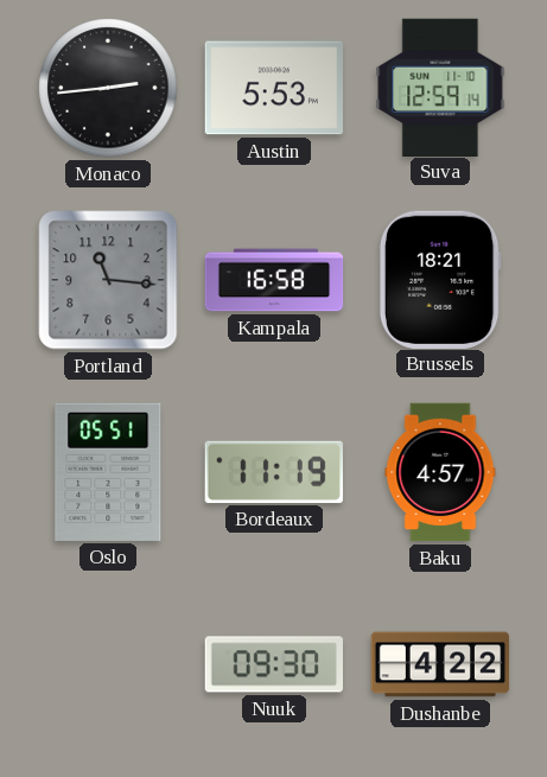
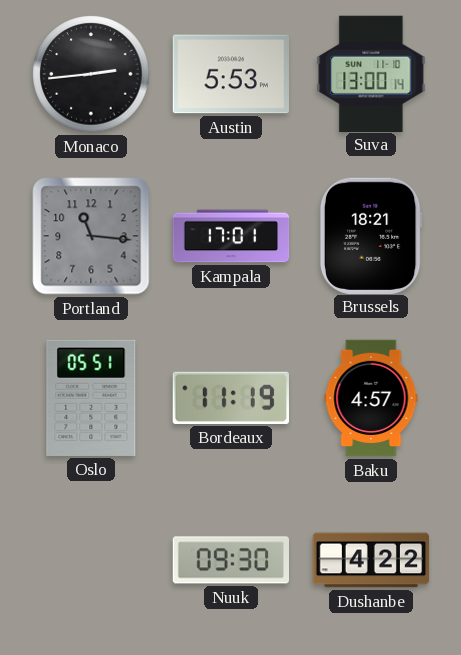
Suva: 12:59 -> 13:00
Kampala: 16:58 -> 17:01
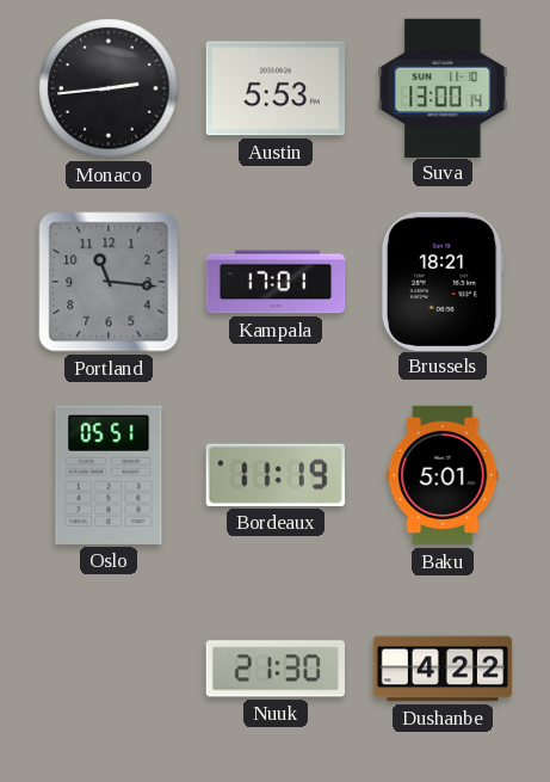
Baku: 4:57 -> 5:01
Nuuk: 09:30 -> 21:30
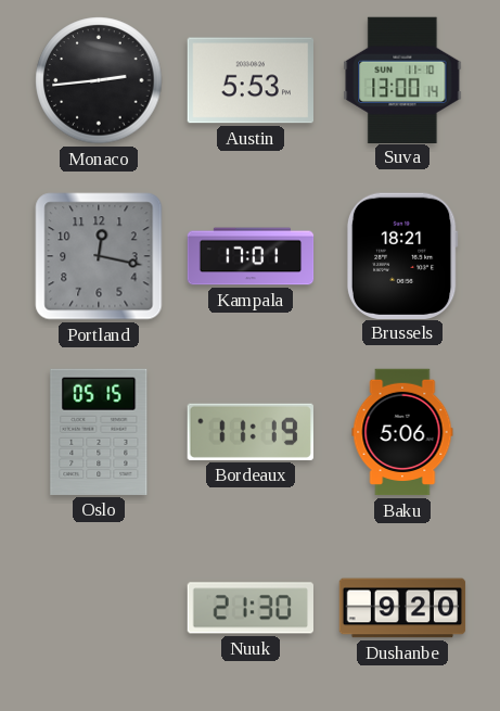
Portland: 11:16 -> 12:17
Oslo: 05:51 -> 05:15
Baku: 5:01 -> 5:06
Dushanbe: 4:22 -> 9:20
